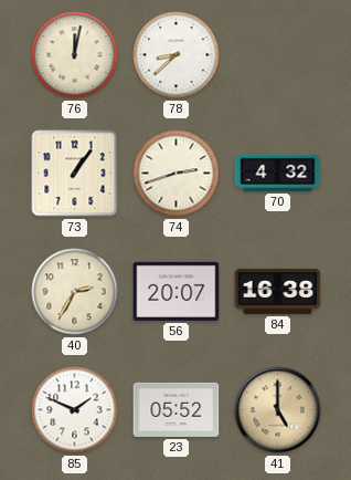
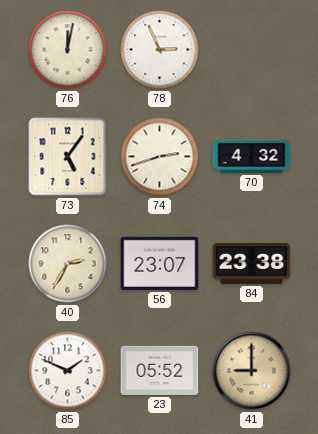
78: 8:38 -> 2:56
73: 1:06 -> 5:06
56: 20:07 -> 23:07
84: 16:38 -> 23:38
41: 5:00 -> 9:00
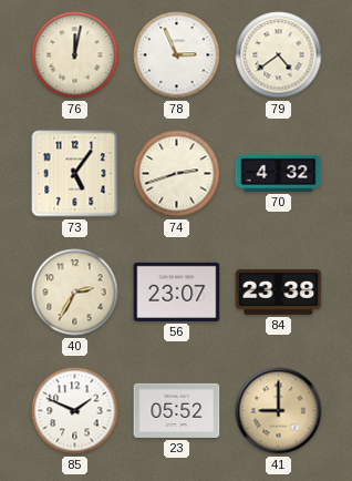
79: none -> 4:39
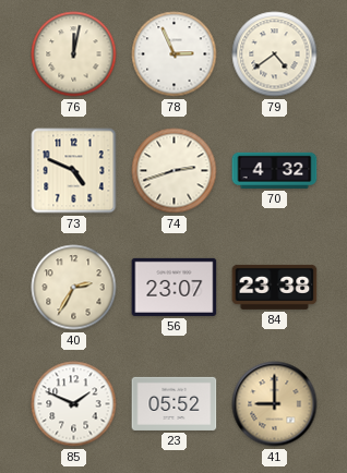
73: 5:06 -> 4:49
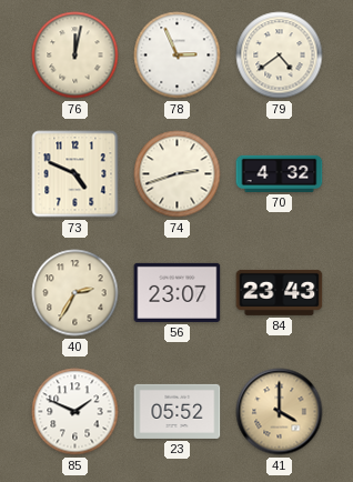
84: 23:38 -> 23:43
41: 9:00 -> 4:00
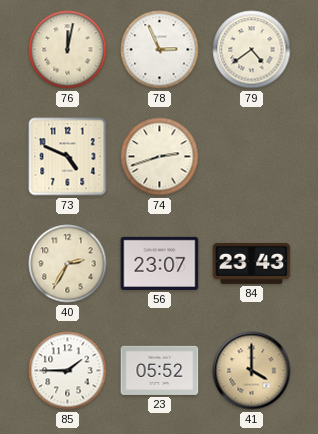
70: 4:32 -> none
85: 1:49 -> 1:45
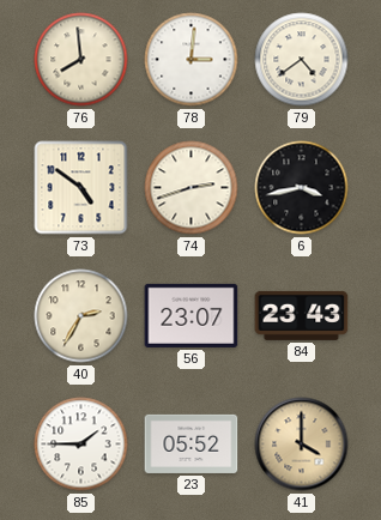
76: 12:02 -> 7:59
78: 2:56 -> 3:01
73: 4:49 -> 4:51
6: none -> 3:43
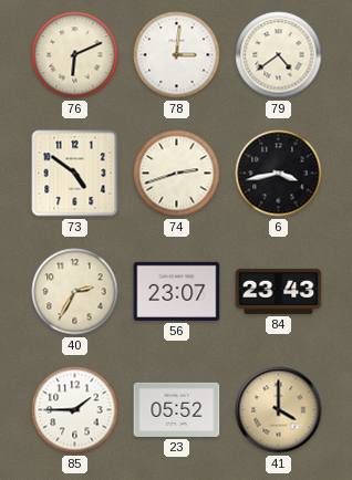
76: 7:59 -> 6:11
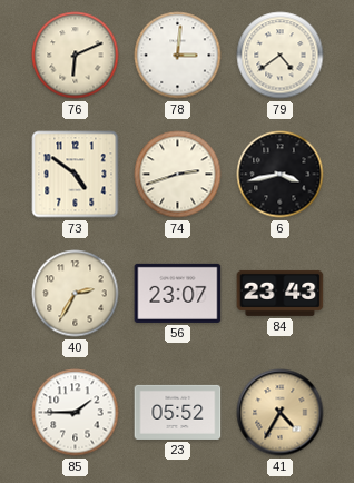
41: 4:00 -> 4:35
